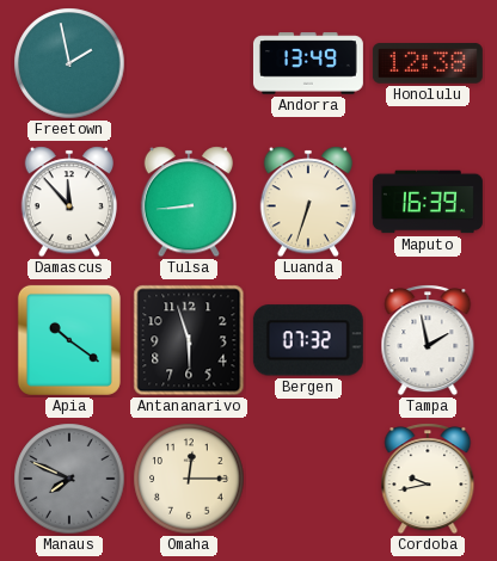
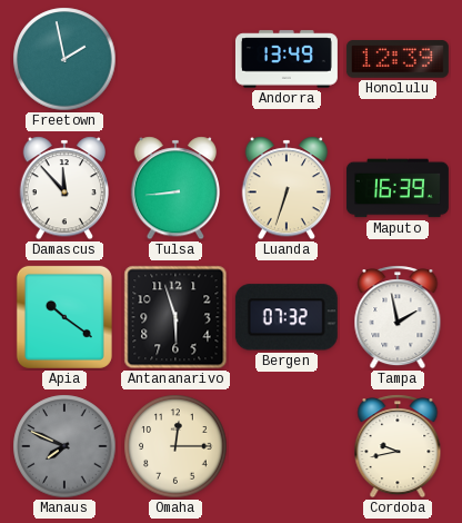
Honolulu: 12:38 -> 12:39
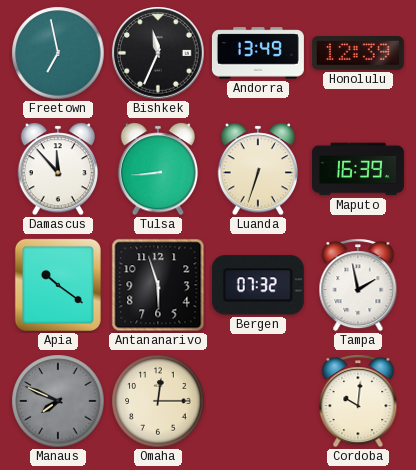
Freetown: 1:58 -> 6:58
Bishkek: none -> 11:34
Cordoba: 9:43 -> 10:01
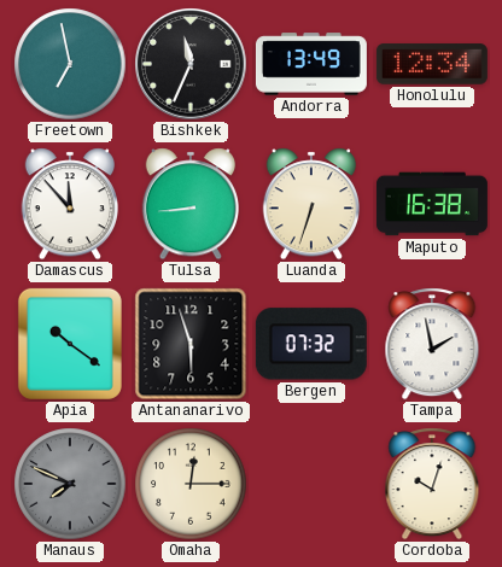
Honolulu: 12:39 -> 12:34
Maputo: 16:39 -> 16:38
Cordoba: 10:01 -> 10:03
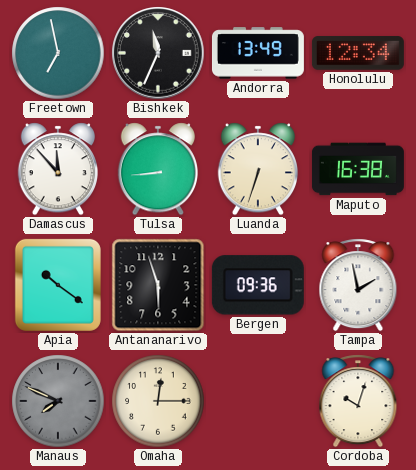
Bergen: 07:32 -> 09:36
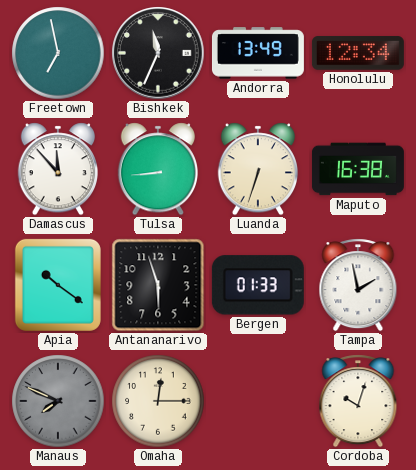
Bergen: 09:36 -> 01:33
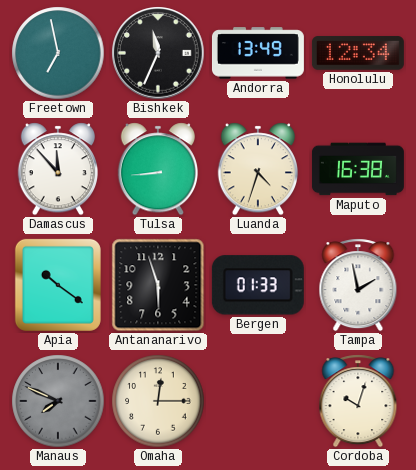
Luanda: 6:33 -> 4:33
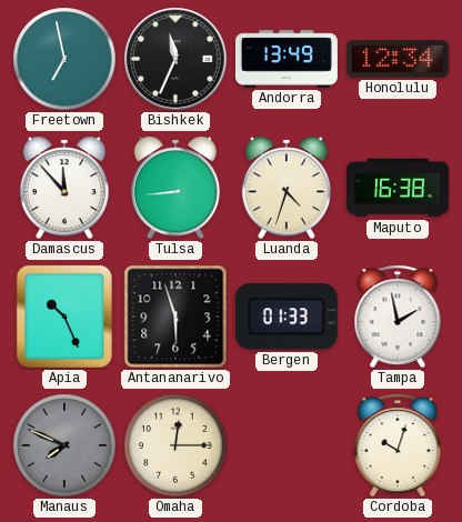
Apia: 10:21 -> 10:26
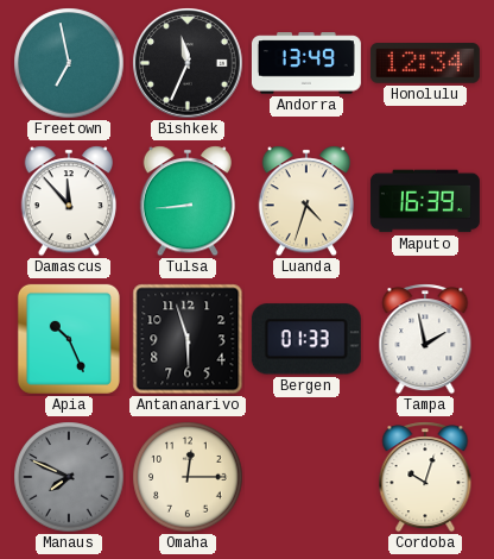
Maputo: 16:38 -> 16:39
